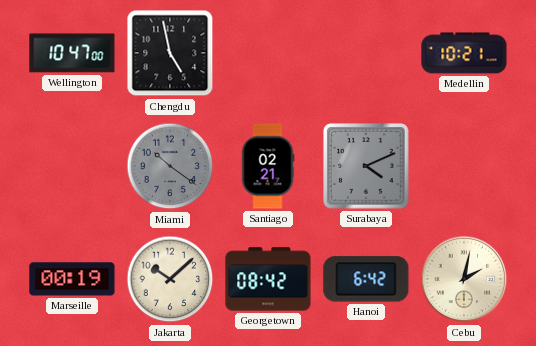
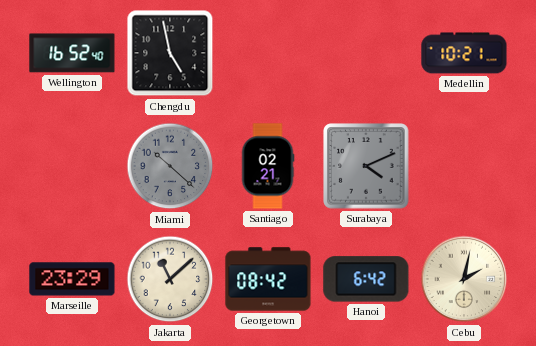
Wellington: 10:47 -> 16:52
Miami: 10:21 -> 10:22
Marseille: 00:19 -> 23:29
Jakarta: 10:08 -> 11:08
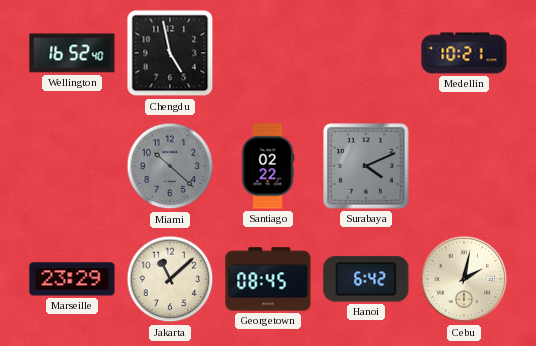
Santiago: 02:21 -> 02:22
Georgetown: 08:42 -> 08:45
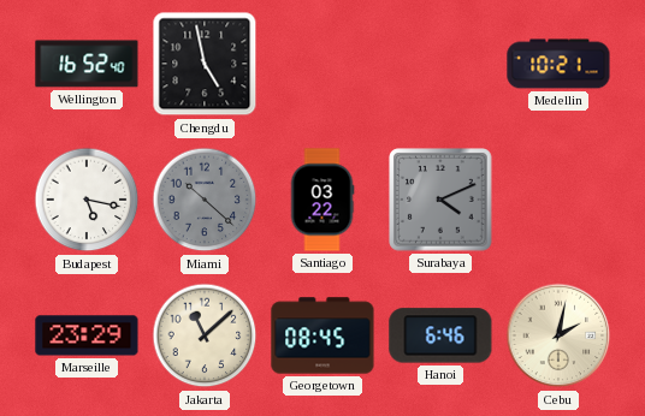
Budapest: none -> 5:17
Santiago: 02:22 -> 03:22
Hanoi: 6:42 -> 6:46
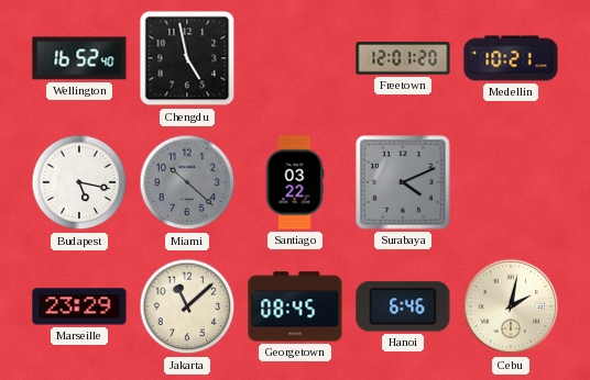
Freetown: none -> 12:01
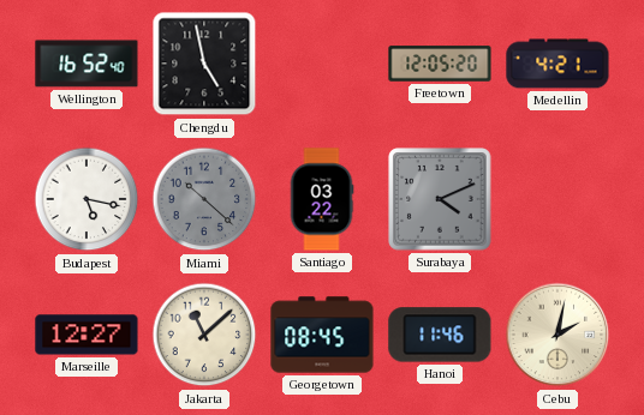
Freetown: 12:01 -> 12:05
Medellin: 10:21 -> 4:21
Marseille: 23:29 -> 12:27
Hanoi: 6:46 -> 11:46
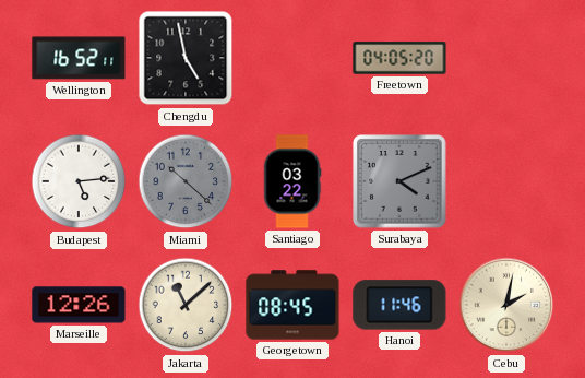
Wellington: 16:52:40 -> 16:52:11
Freetown: 12:05 -> 04:05
Medellin: 4:21 -> none
Budapest: 5:17 -> 5:14
Marseille: 12:27 -> 12:26
